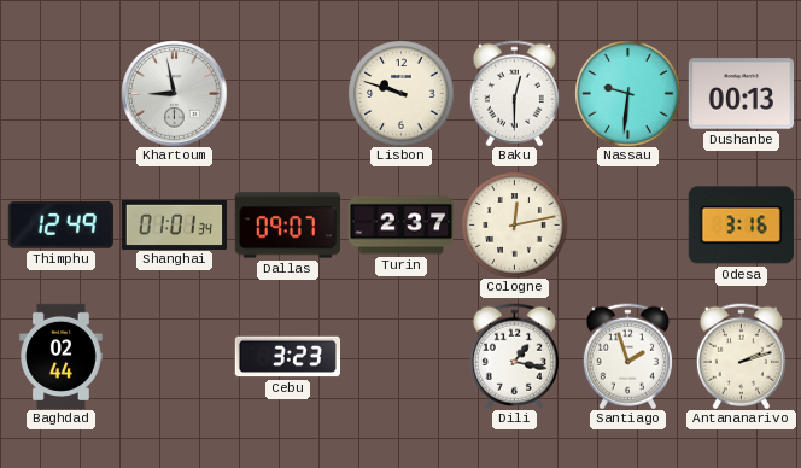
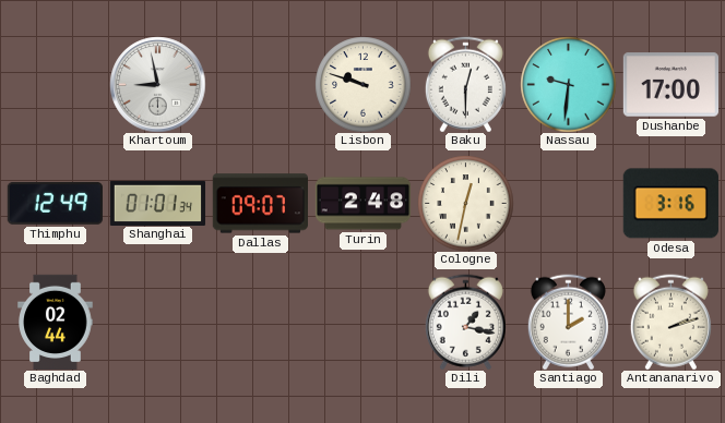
Dushanbe: 00:13 -> 17:00
Turin: 2:37 -> 2:48
Cologne: 12:13 -> 12:32
Cebu: 3:23 -> none
Santiago: 1:57 -> 2:00
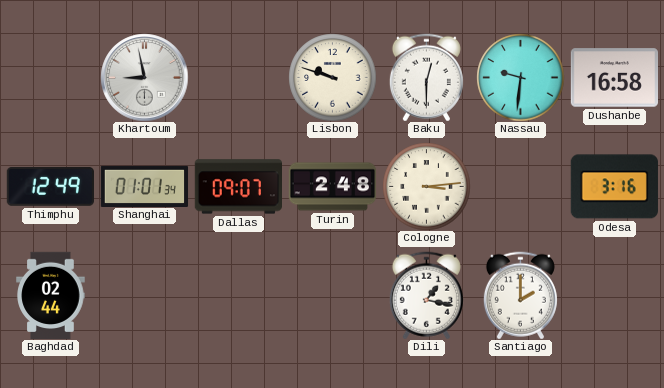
Dushanbe: 17:00 -> 16:58
Cologne: 12:32 -> 3:14
Antananarivo: 2:12 -> none
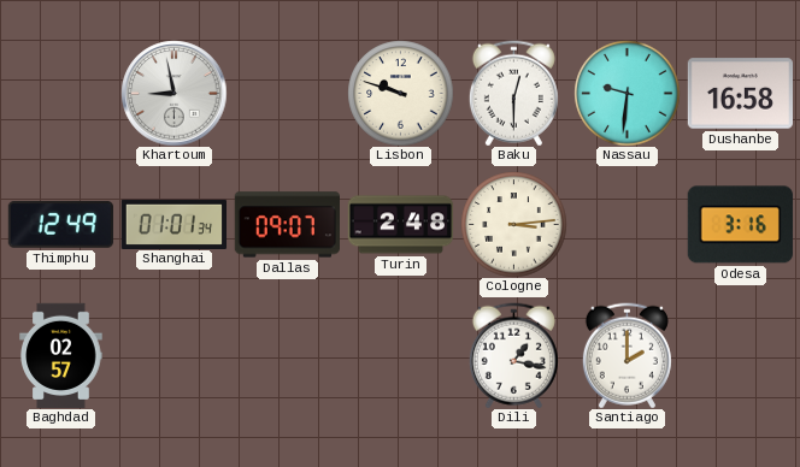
Baghdad: 02:44 -> 02:57
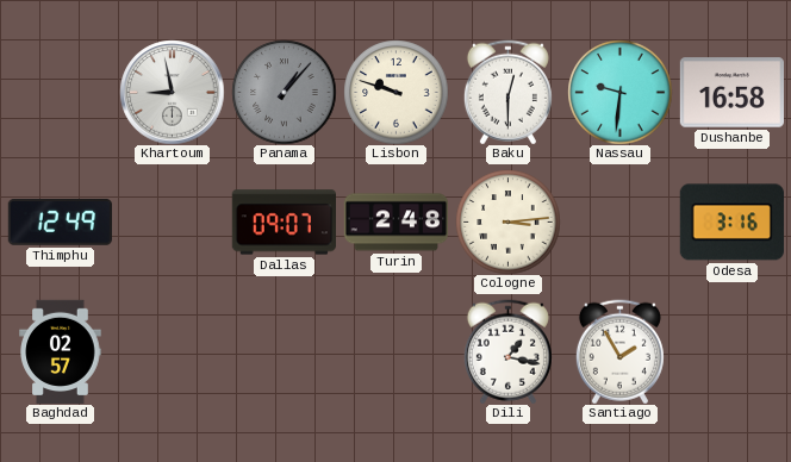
Panama: none -> 1:07
Shanghai: 01:01 -> none
Santiago: 2:00 -> 1:55
